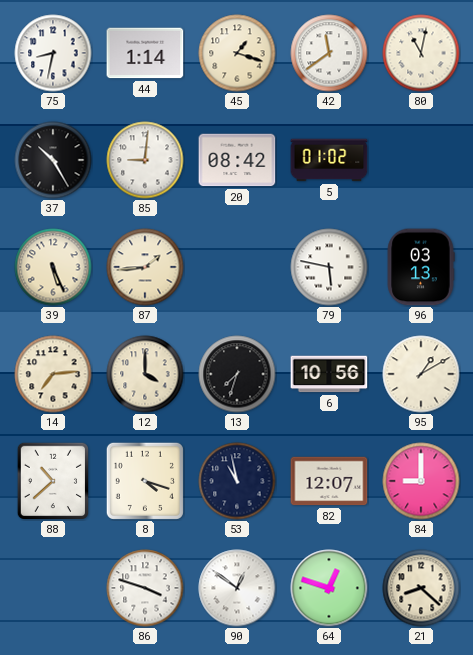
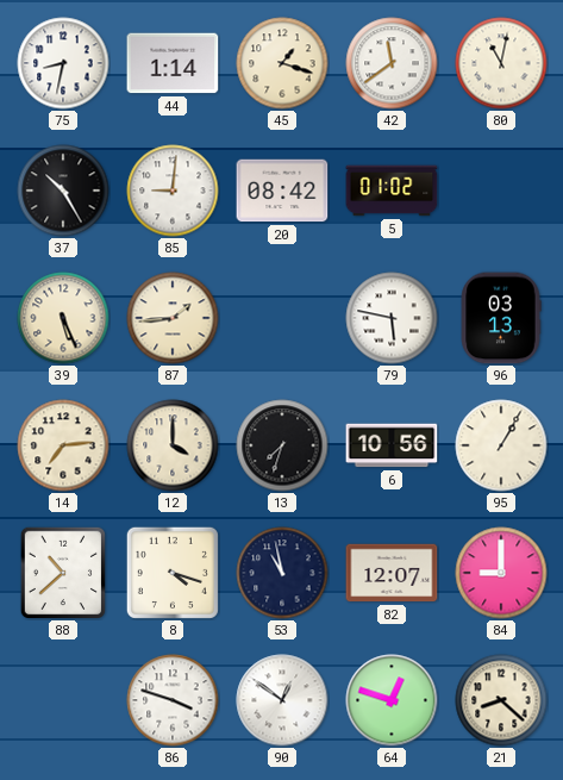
95: 1:10 -> 1:05
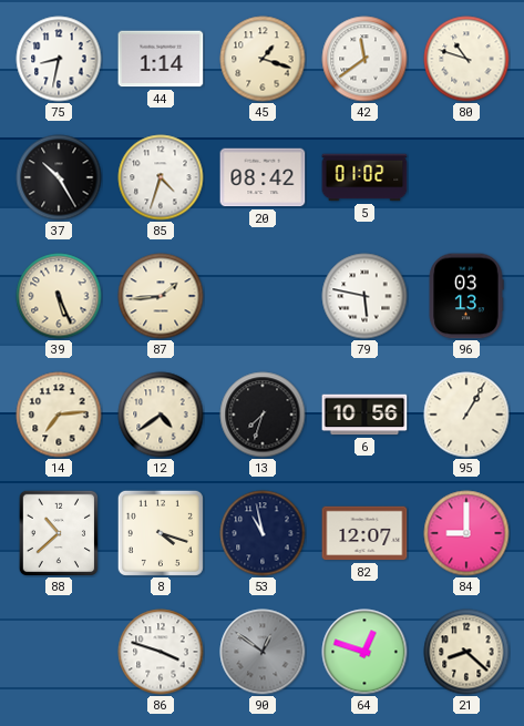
80: 11:02 -> 10:48
85: 9:01 -> 4:33
12: 4:00 -> 4:39
90 dial: white -> grey
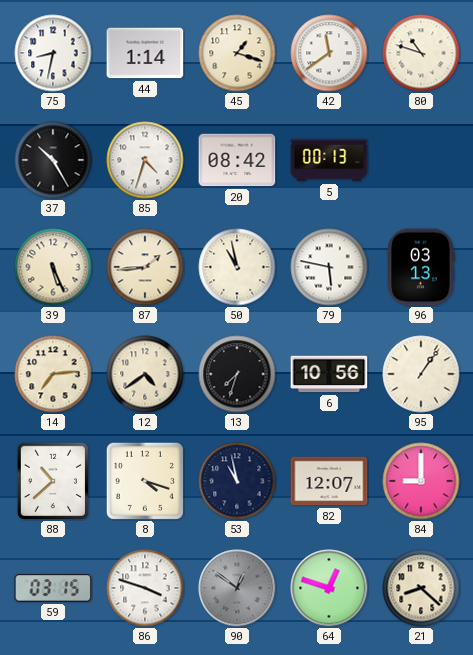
5: 01:02 -> 00:13
50: none -> 10:58
95: 1:05 -> 1:06
59: none -> 03:15
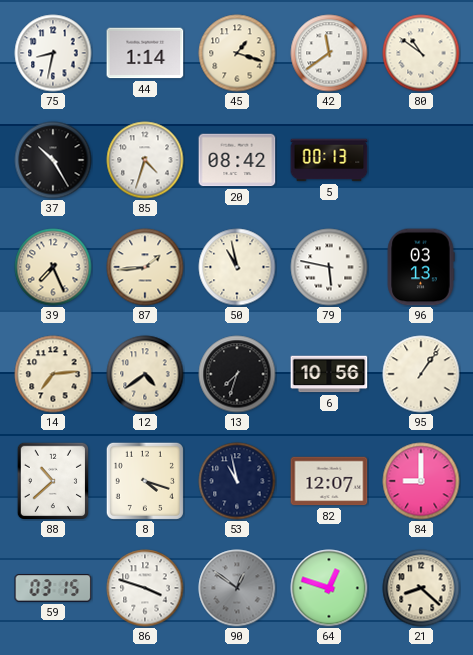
80: 10:48 -> 10:51
39: 5:26 -> 7:26
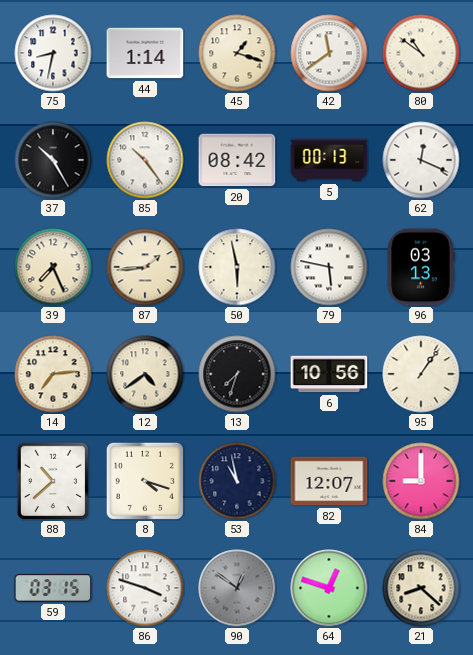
85: 4:33 -> 10:24
62: none -> 12:19
50: 10:58 -> 5:58
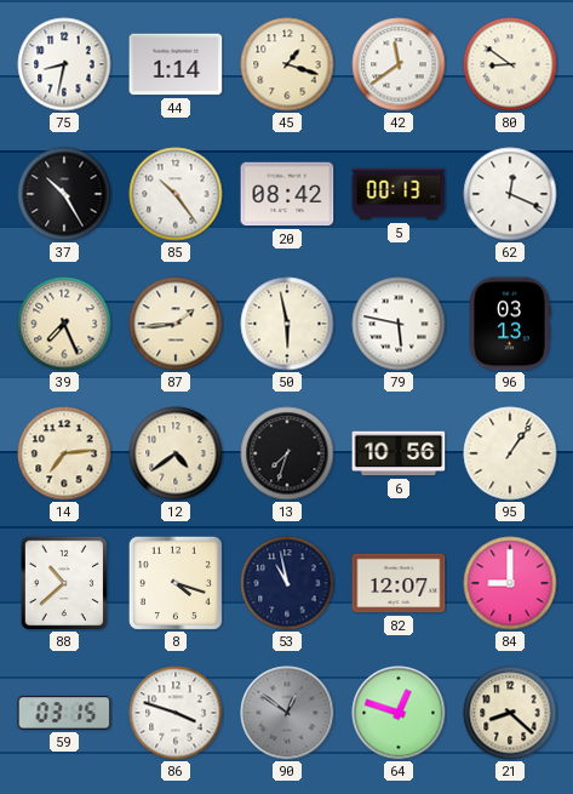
80: 10:51 -> 8:51
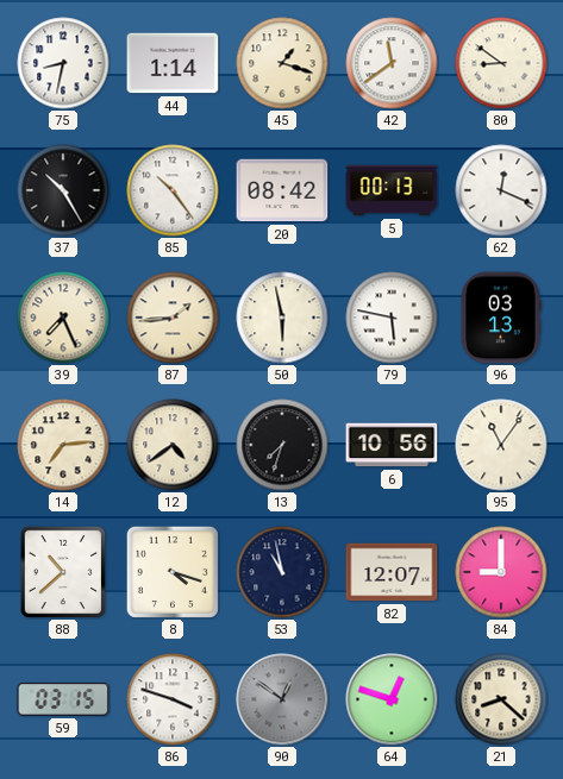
95: 1:06 -> 11:06
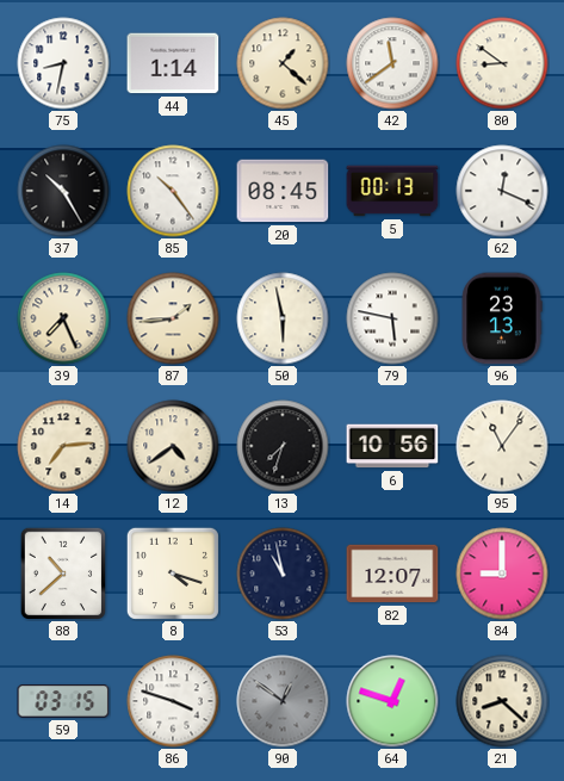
45: 1:18 -> 1:22
20: 08:42 -> 08:45
96: 03:13 -> 23:13
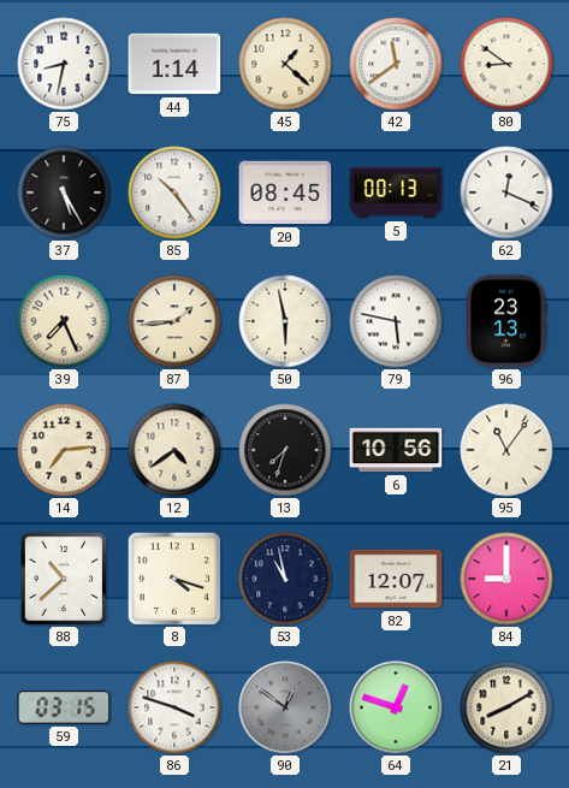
37: 10:25 -> 5:25
21: 8:22 -> 8:10
